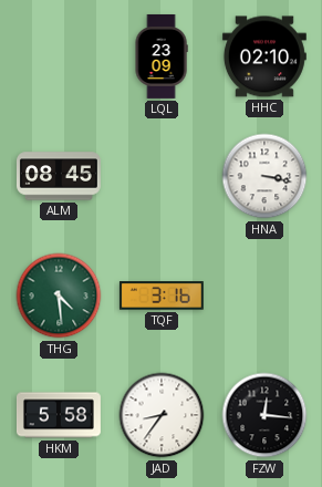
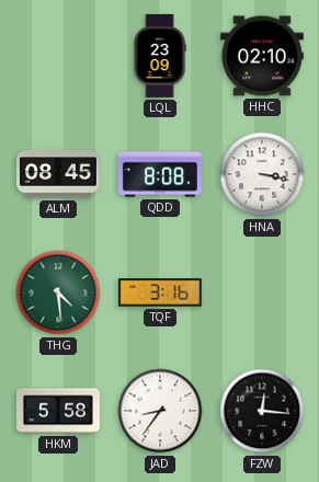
QDD: none -> 8:08
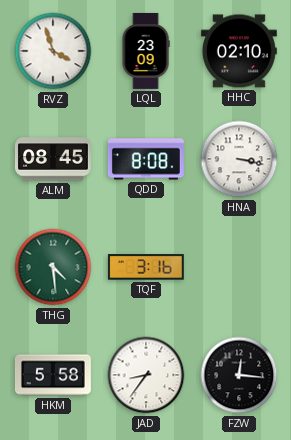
RVZ: none -> 3:57
